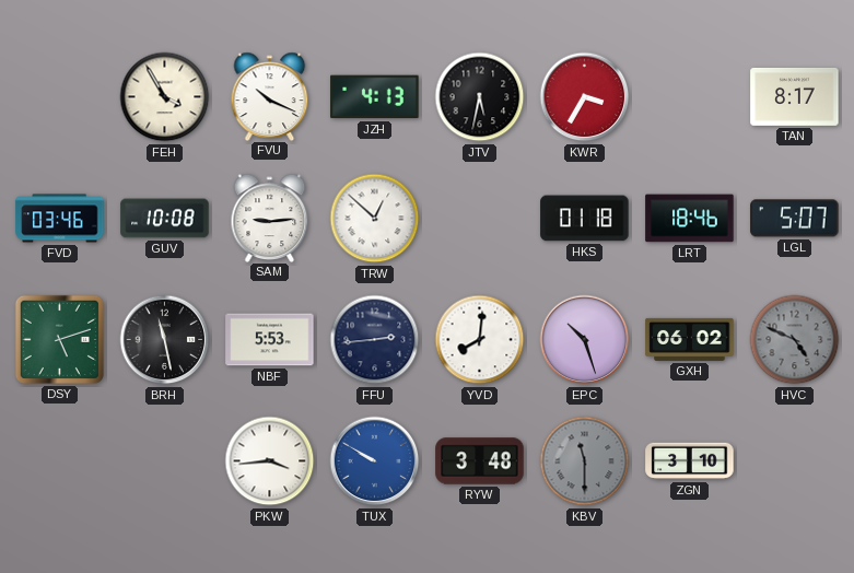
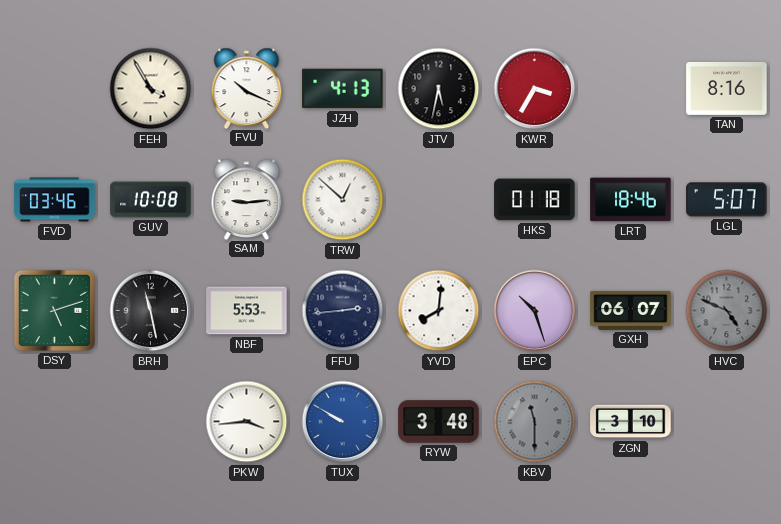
TAN: 8:17 -> 8:16
GXH: 06:02 -> 06:07
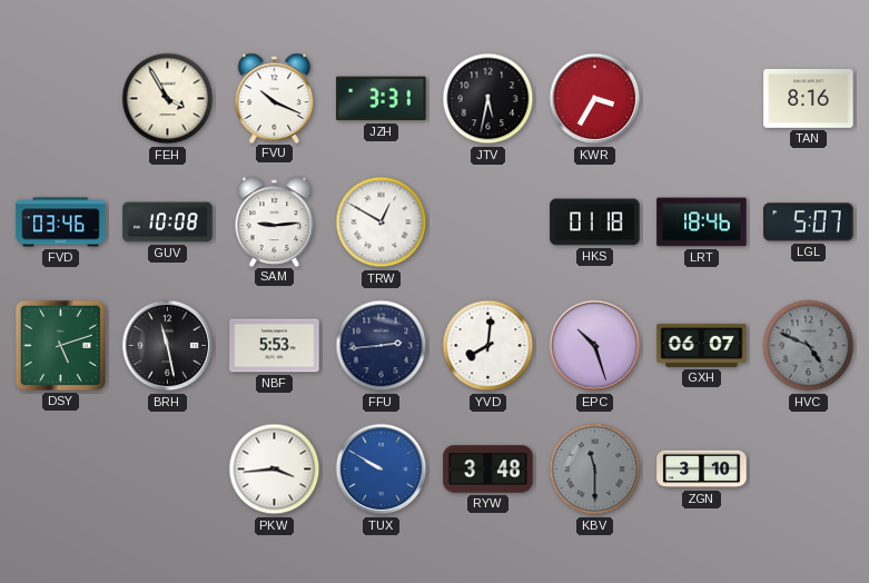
JZH: 4:13 -> 3:31
TRW: 12:52 -> 12:50
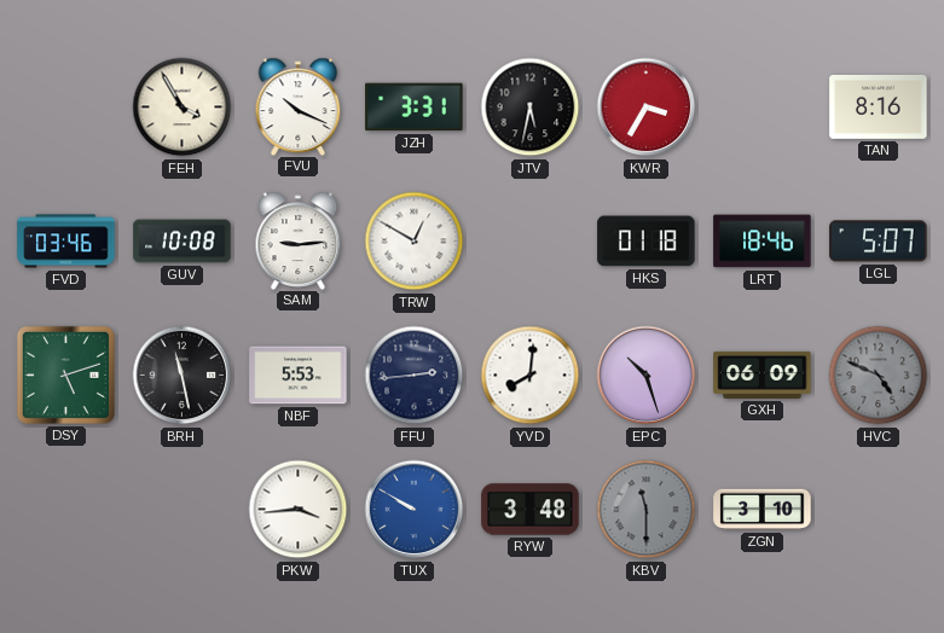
GXH: 06:07 -> 06:09
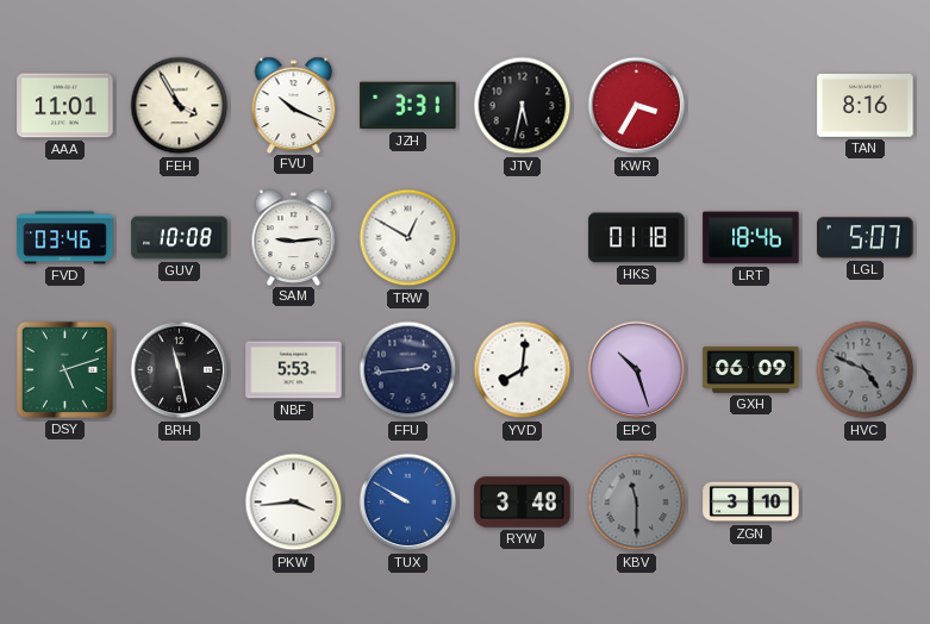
AAA: none -> 11:01
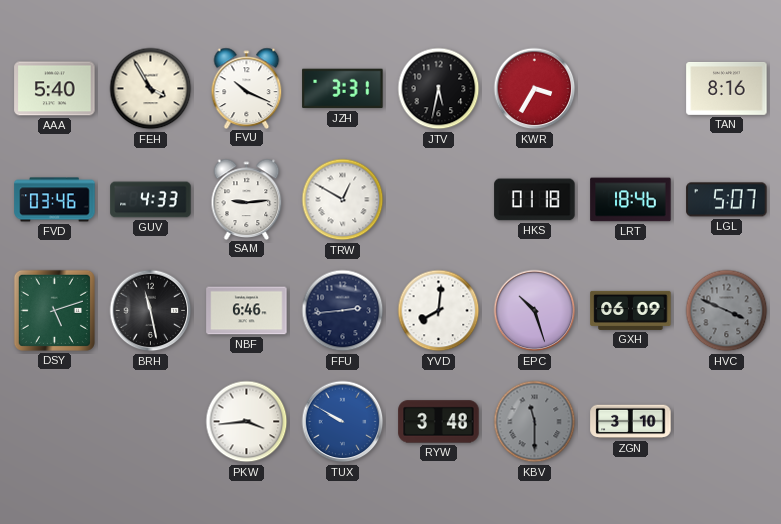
AAA: 11:01 -> 5:40
GUV: 10:08 -> 4:33
NBF: 5:53 -> 6:46
HVC: 4:49 -> 3:49
